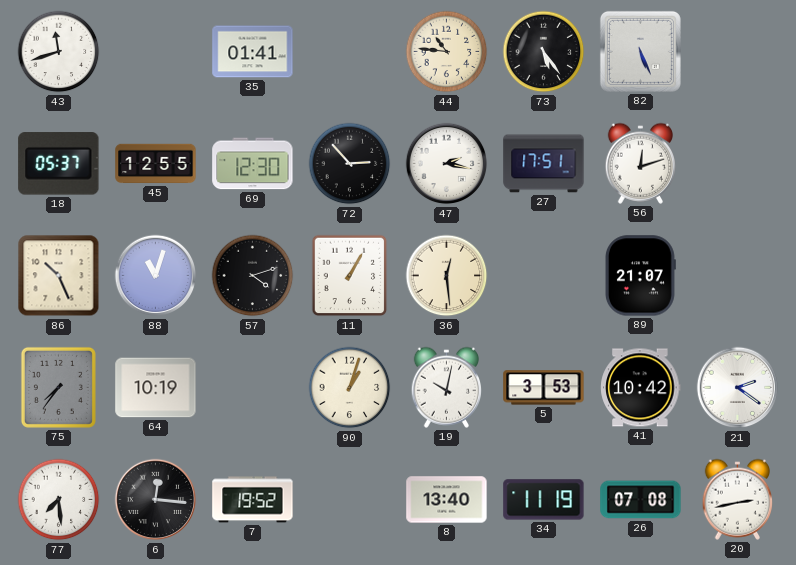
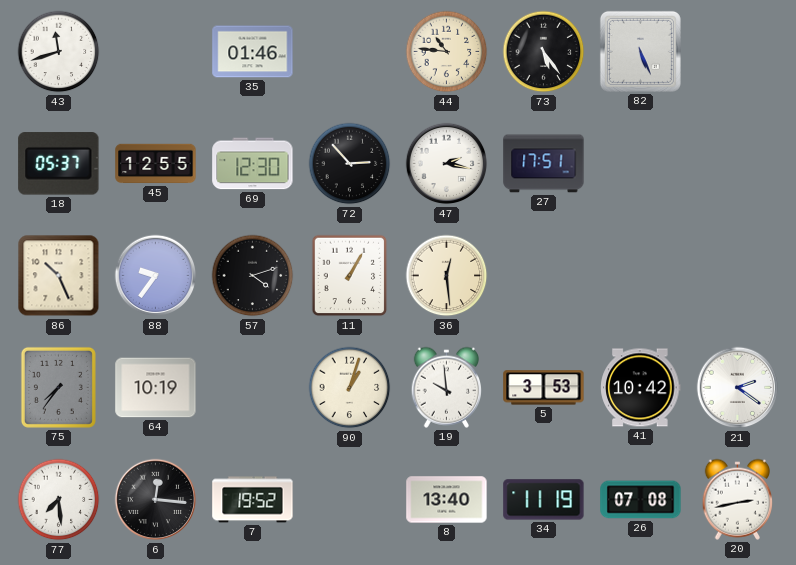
35: 01:41 -> 01:46
56: 12:12 -> none
88: 11:03 -> 9:36
89: 21:07 -> none
19: 10:02 -> 9:59
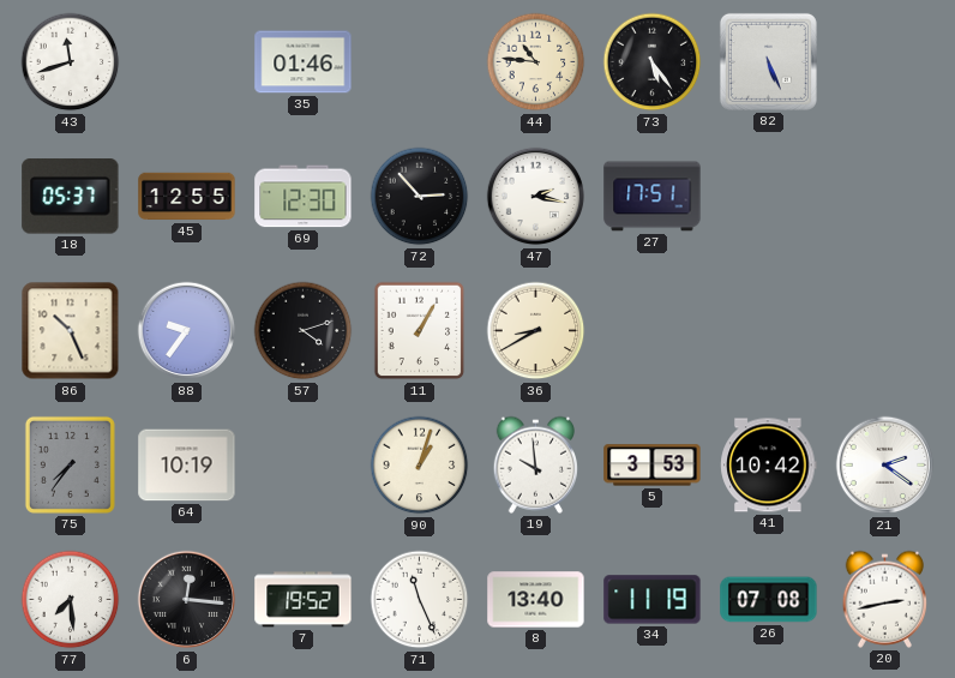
36: 12:29 -> 8:40
71: none -> 11:26
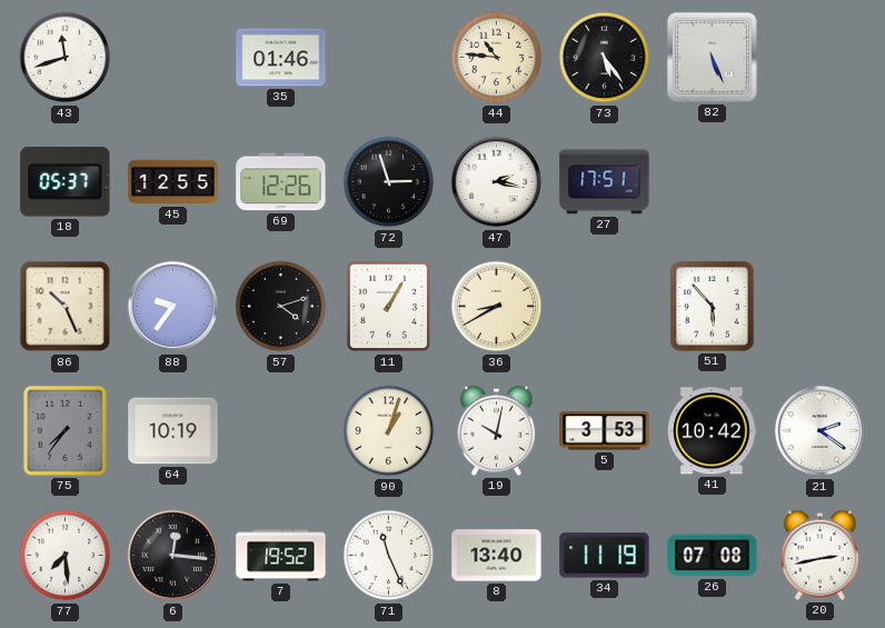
69: 12:30 -> 12:26
72: 2:53 -> 2:57
51: none -> 5:53
19: 9:59 -> 10:02
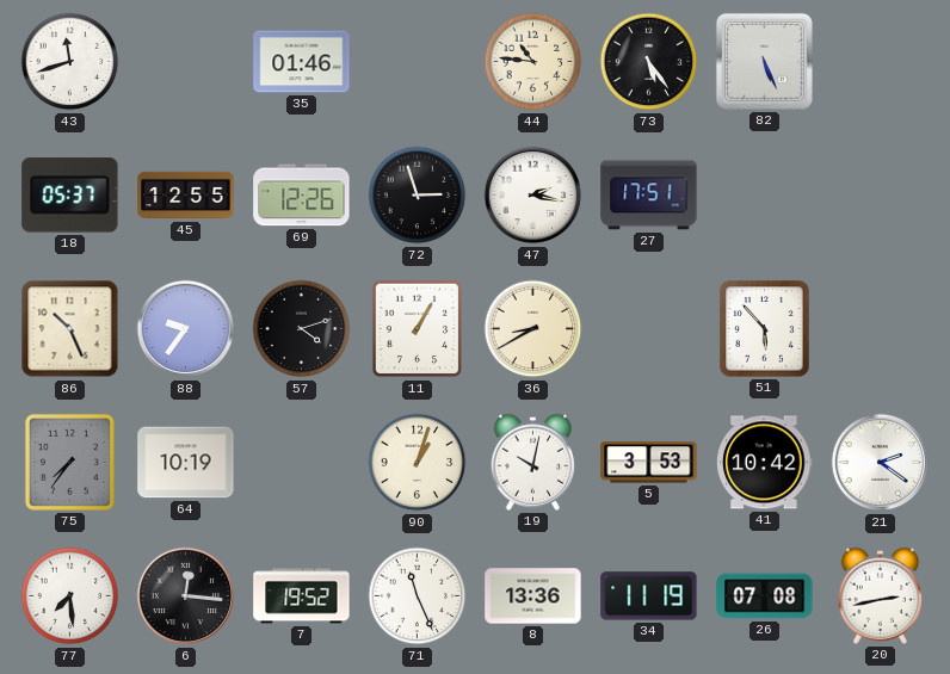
8: 13:40 -> 13:36
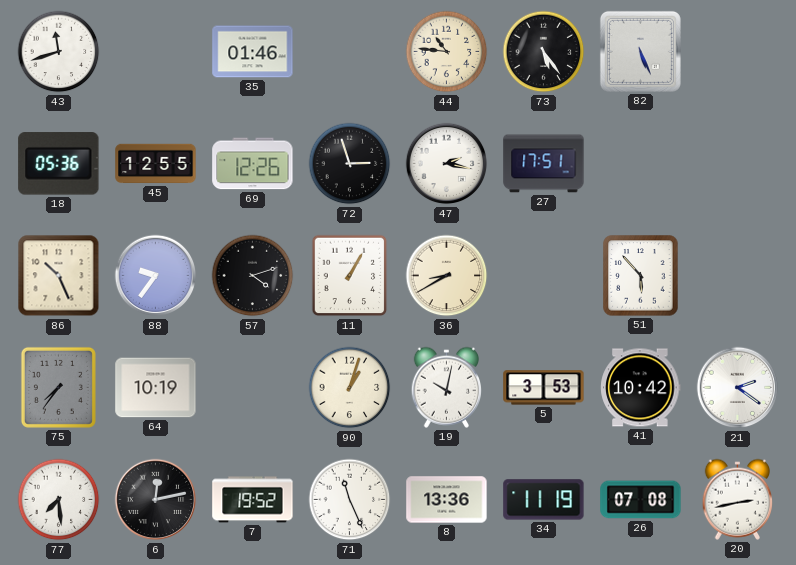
18: 05:37 -> 05:36
6: 12:16 -> 12:13
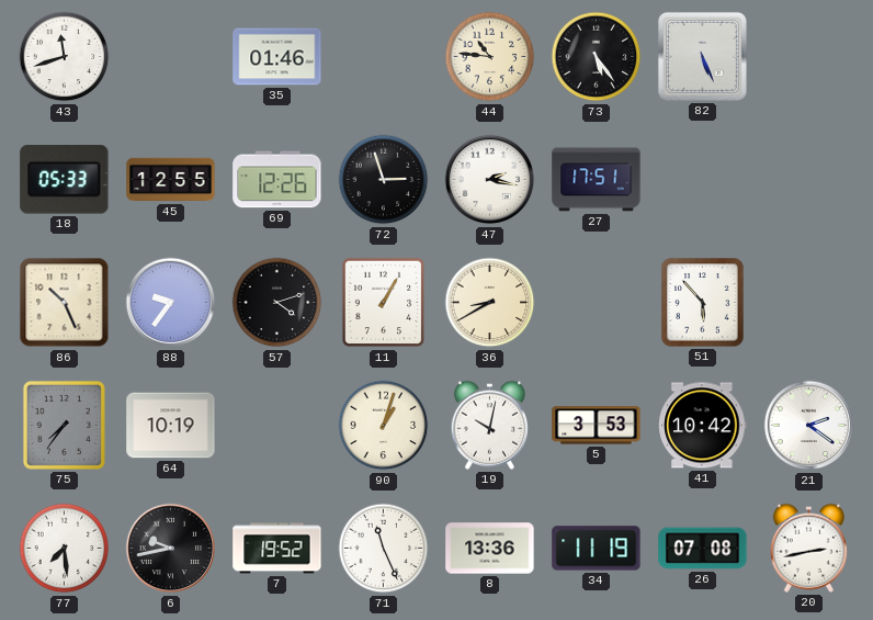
18: 05:36 -> 05:33
6: 12:13 -> 9:43
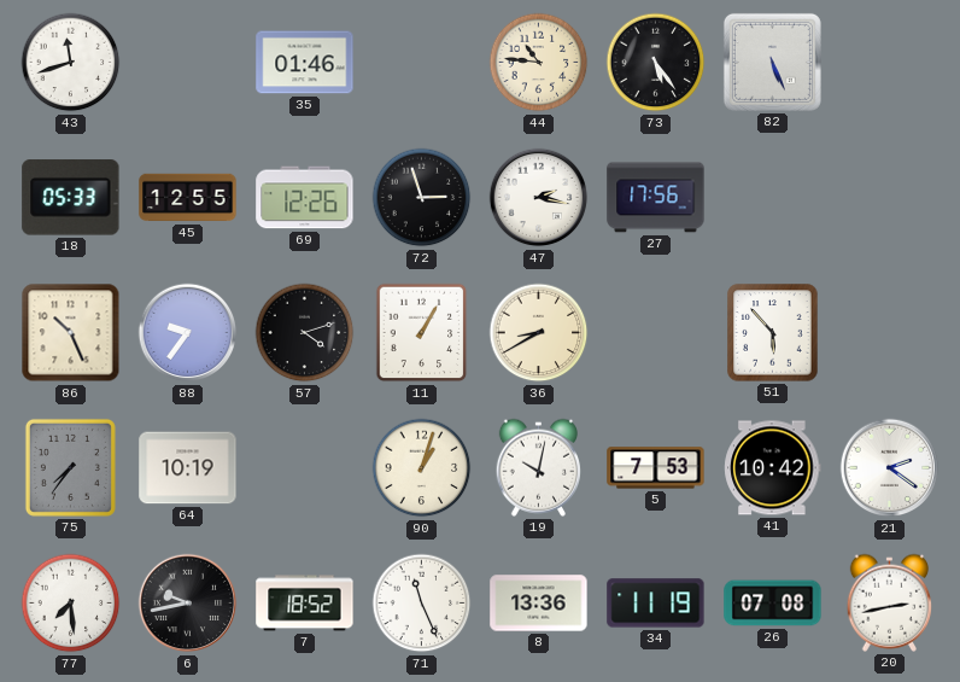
27: 17:51 -> 17:56
5: 3:53 -> 7:53
7: 19:52 -> 18:52
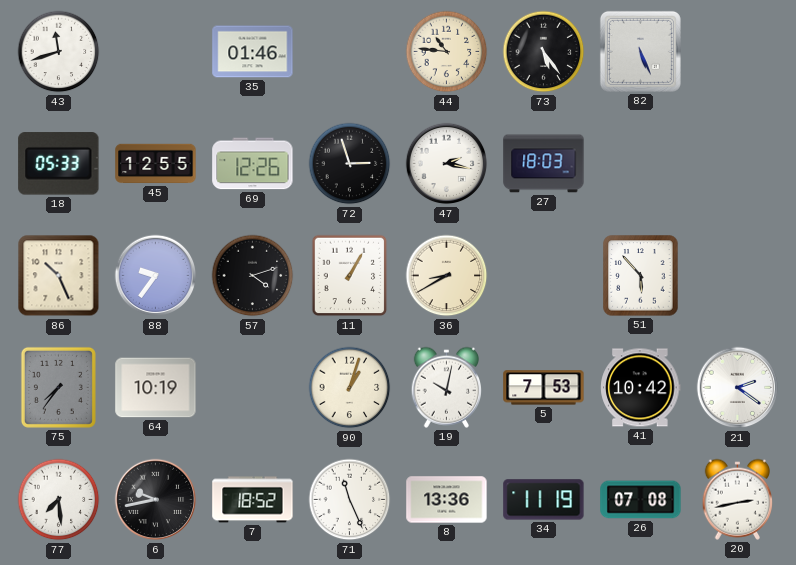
27: 17:56 -> 18:03
